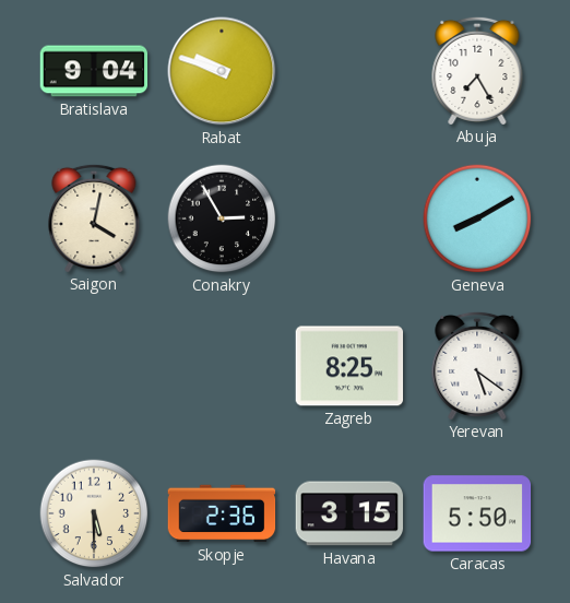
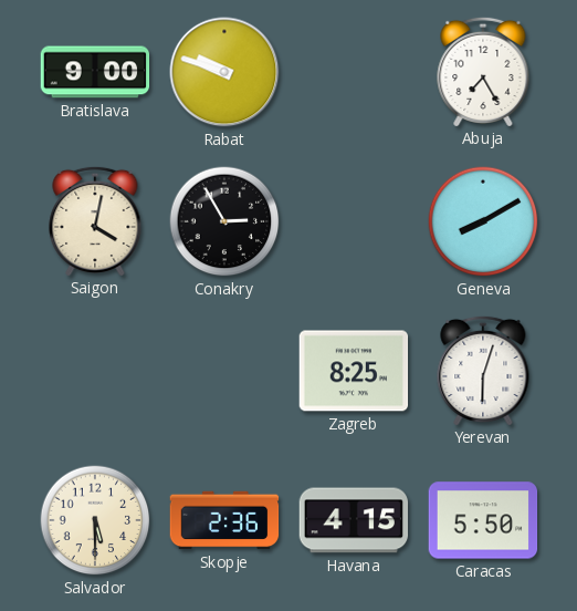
Bratislava: 9:04 -> 9:00
Yerevan: 5:21 -> 6:03
Havana: 3:15 -> 4:15
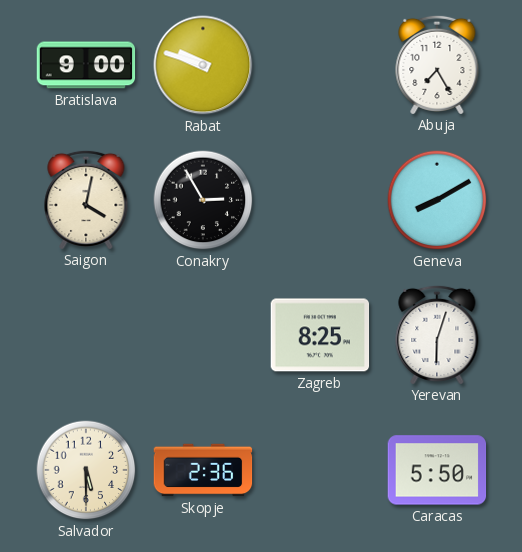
Havana: 4:15 -> none
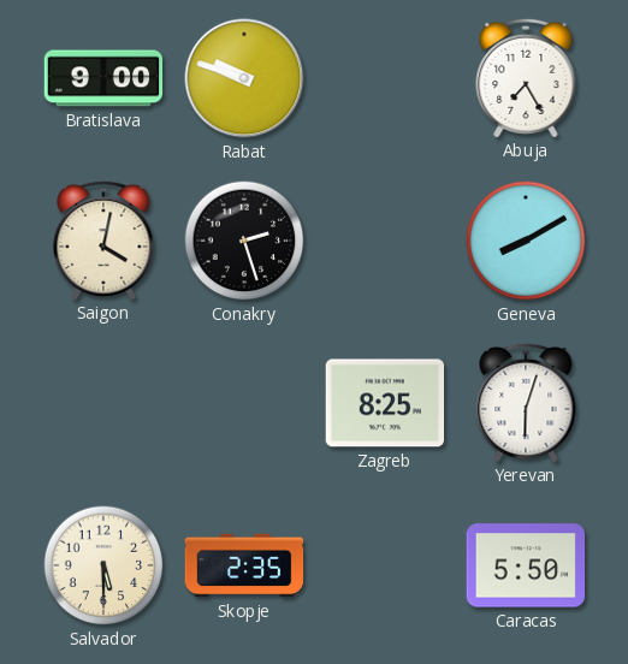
Conakry: 2:55 -> 2:27
Skopje: 2:36 -> 2:35
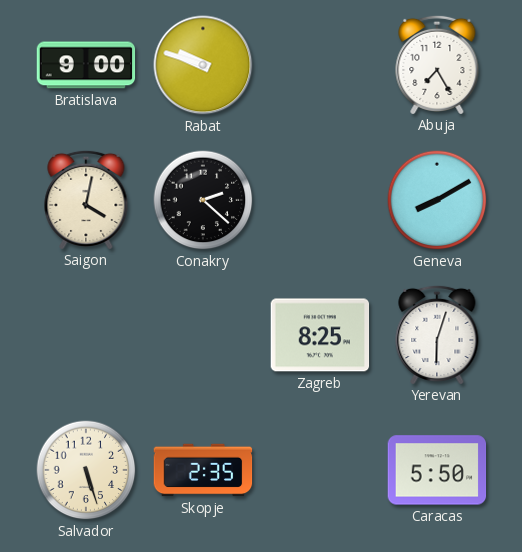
Conakry: 2:27 -> 2:22
Salvador: 5:30 -> 5:27
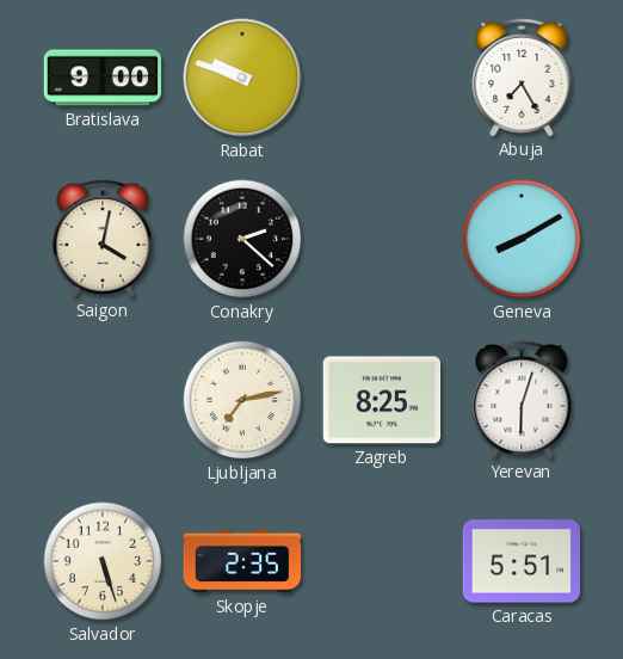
Ljubljana: none -> 7:13
Caracas: 5:50 -> 5:51
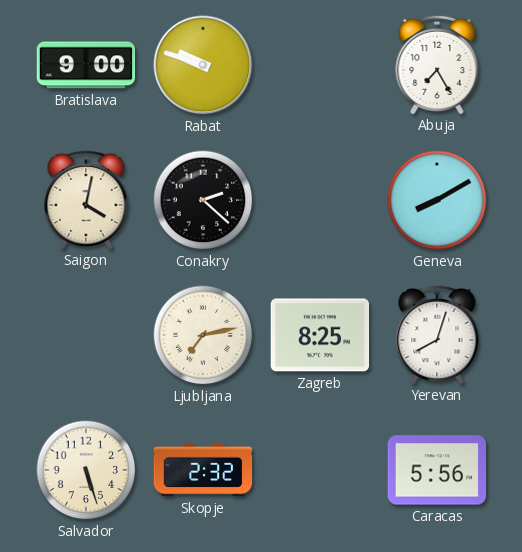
Yerevan: 6:03 -> 8:03
Skopje: 2:35 -> 2:32
Caracas: 5:51 -> 5:56
